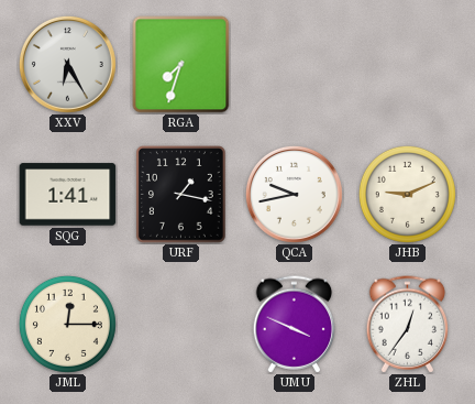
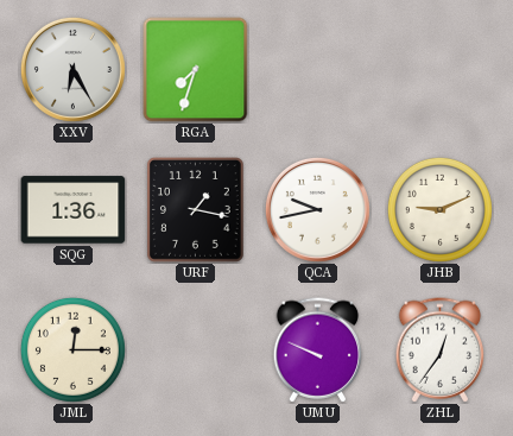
SQG: 1:41 -> 1:36
UMU: 3:49 -> 9:49
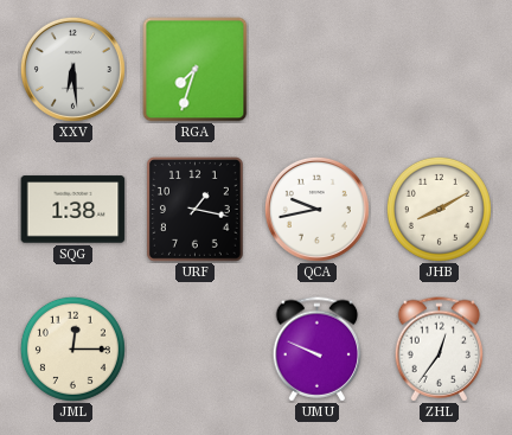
XXV: 6:25 -> 6:29
SQG: 1:36 -> 1:38
JHB: 9:11 -> 8:10
